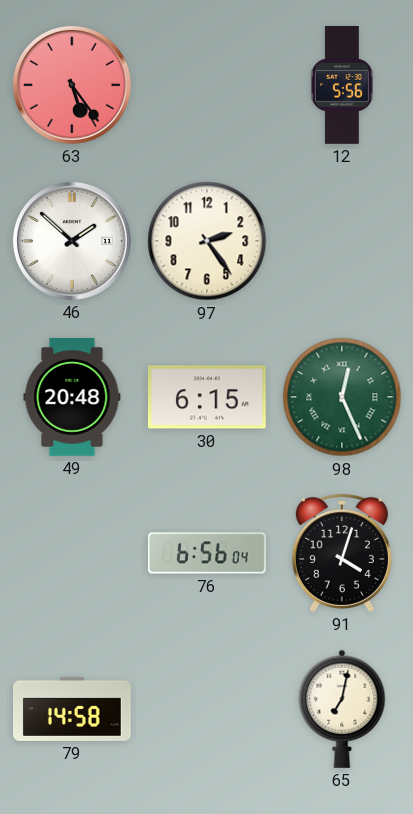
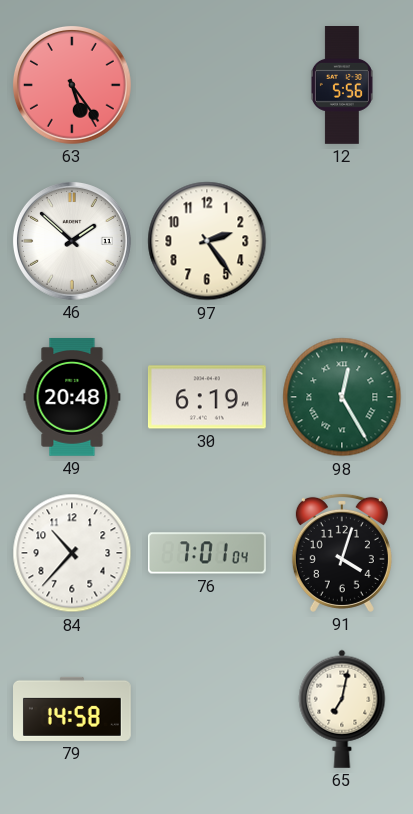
30: 6:15 -> 6:19
98: 12:26 -> 12:25
84: none -> 10:37
76: 6:56 -> 7:01
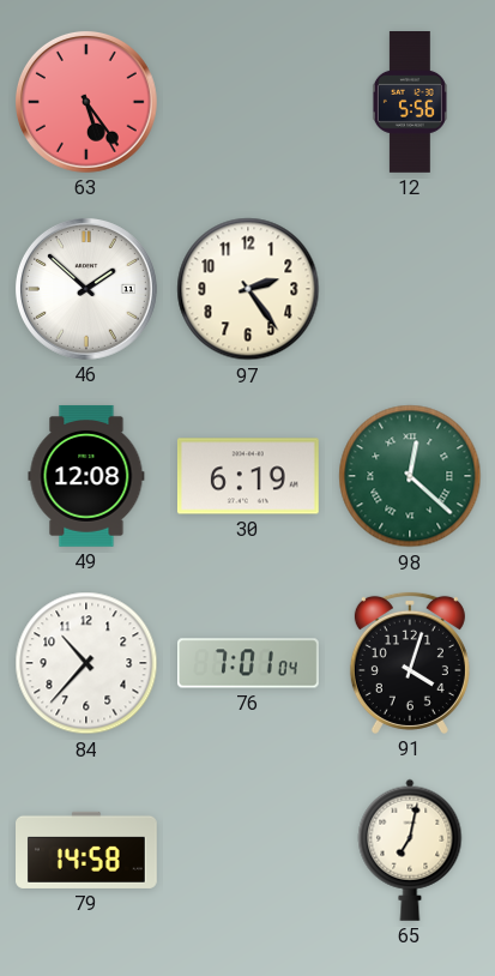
49: 20:48 -> 12:08
98: 12:25 -> 12:22
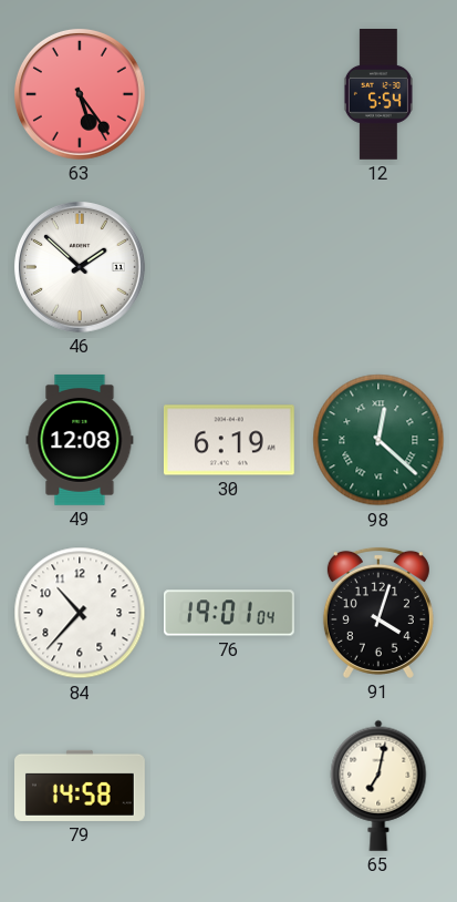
12: 5:56 -> 5:54
97: 2:24 -> none
76: 7:01 -> 19:01
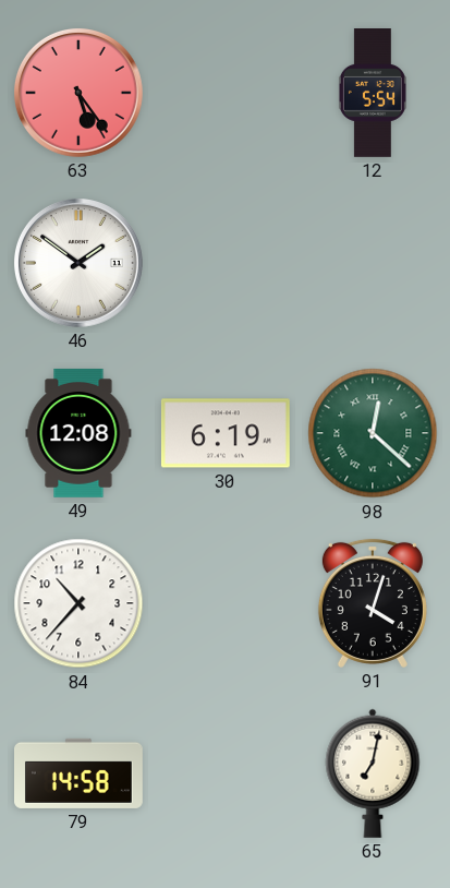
46: 1:52 -> 1:51
76: 19:01 -> none
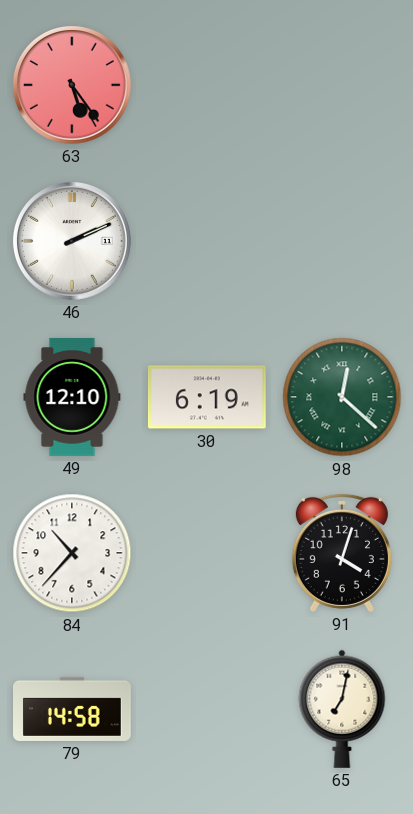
12: 5:54 -> none
46: 1:51 -> 2:11
49: 12:08 -> 12:10
